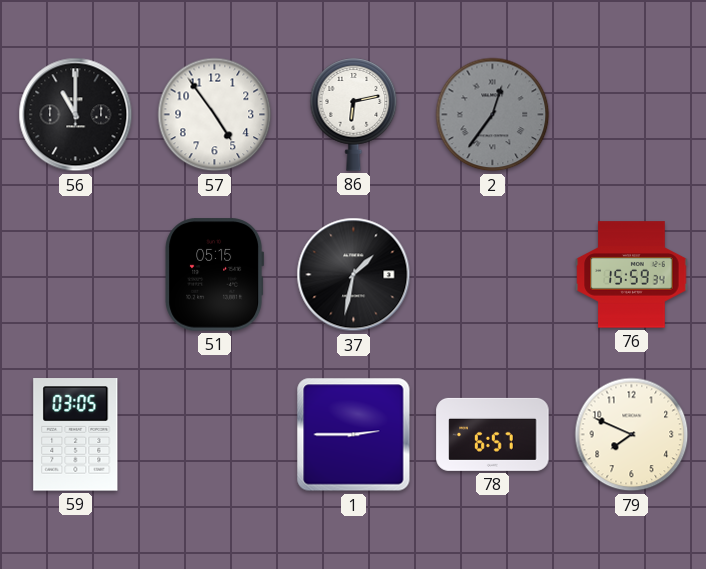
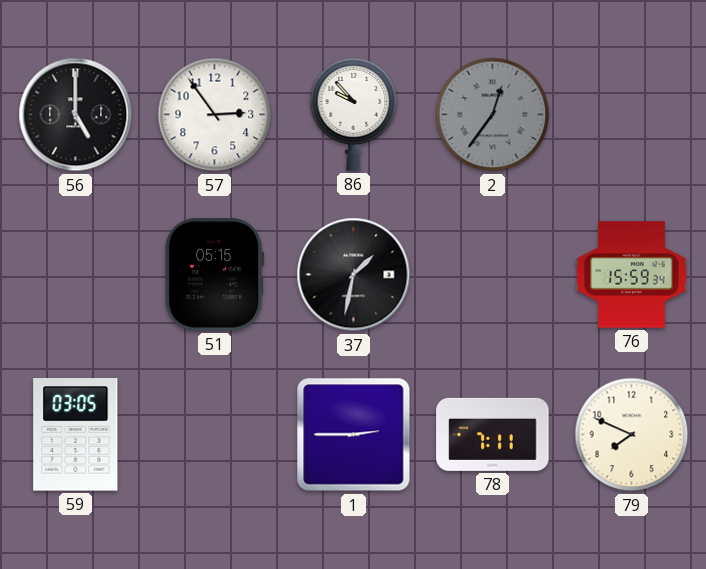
56: 11:00 -> 5:00
57: 4:54 -> 2:54
86: 6:13 -> 9:53
78: 6:57 -> 7:11
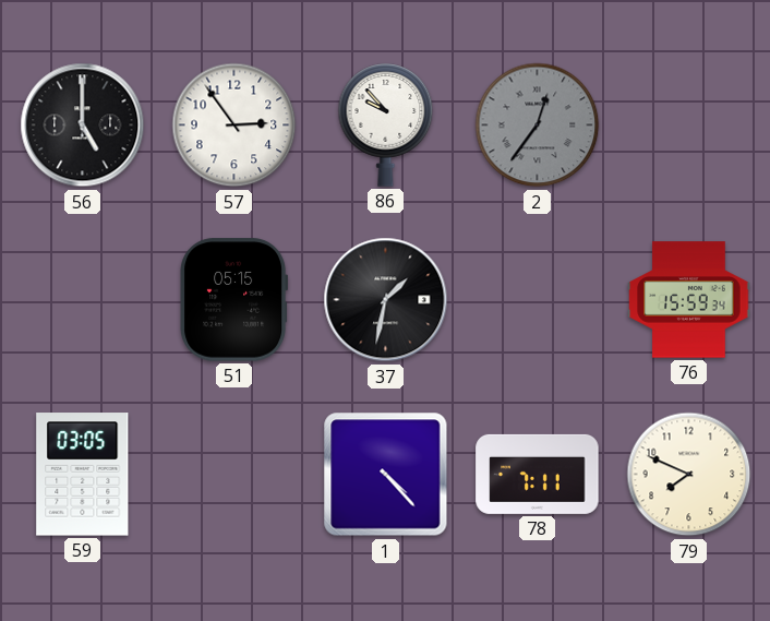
1: 2:45 -> 4:23
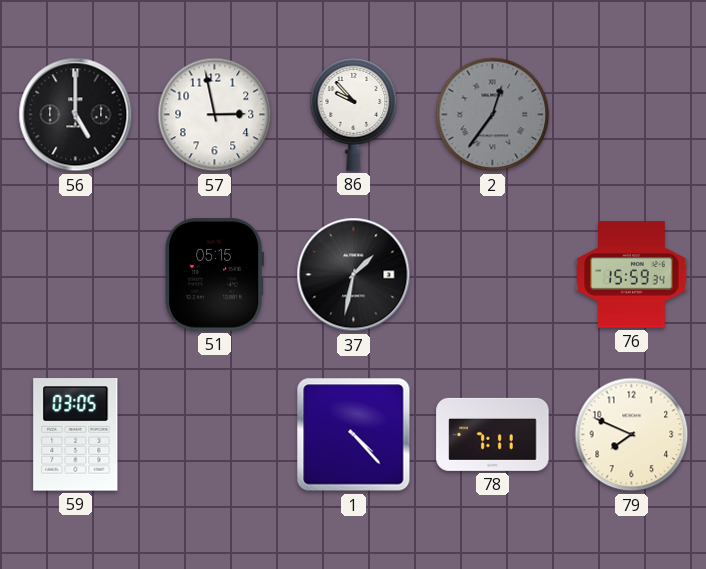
57: 2:54 -> 2:58
